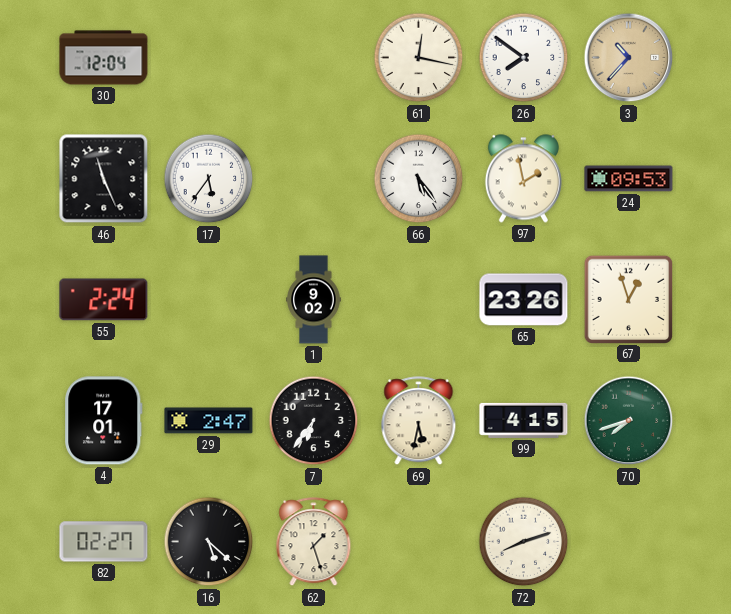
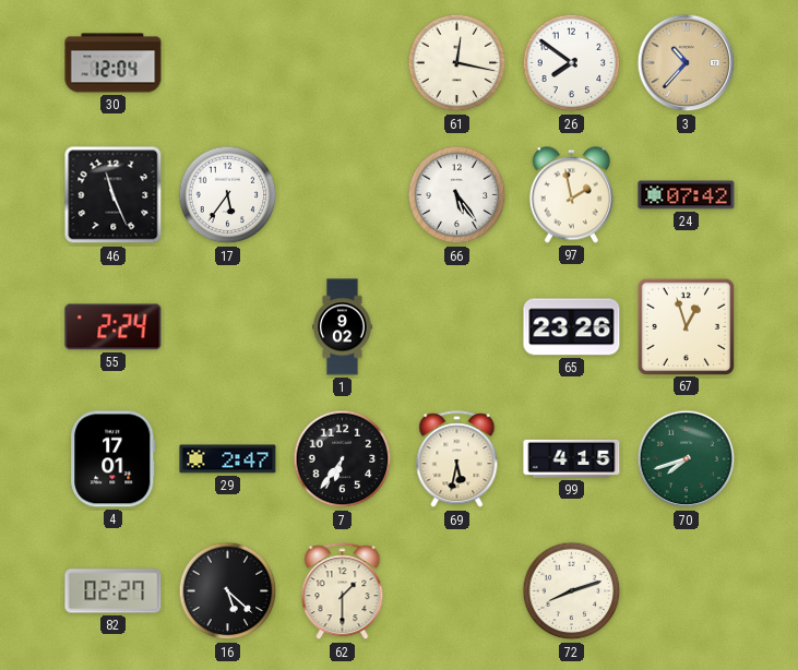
24: 09:53 -> 07:42
62: 1:27 -> 1:30
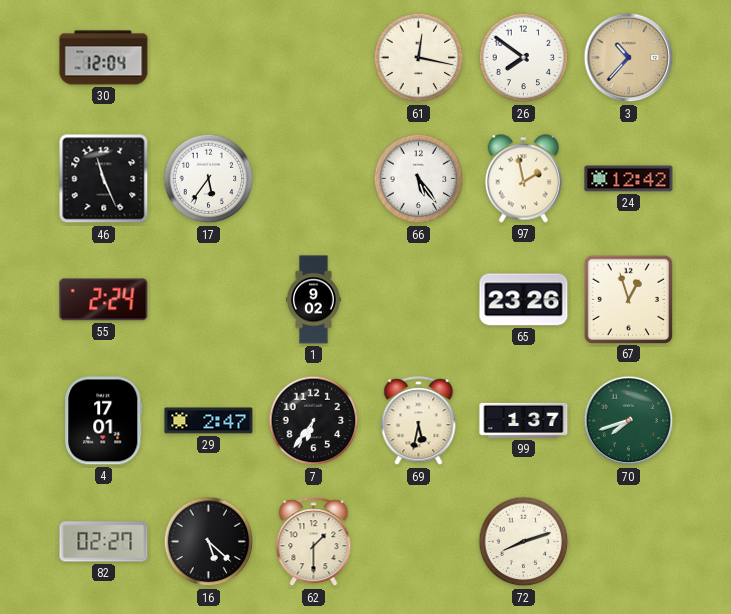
24: 07:42 -> 12:42
99: 4:15 -> 1:37
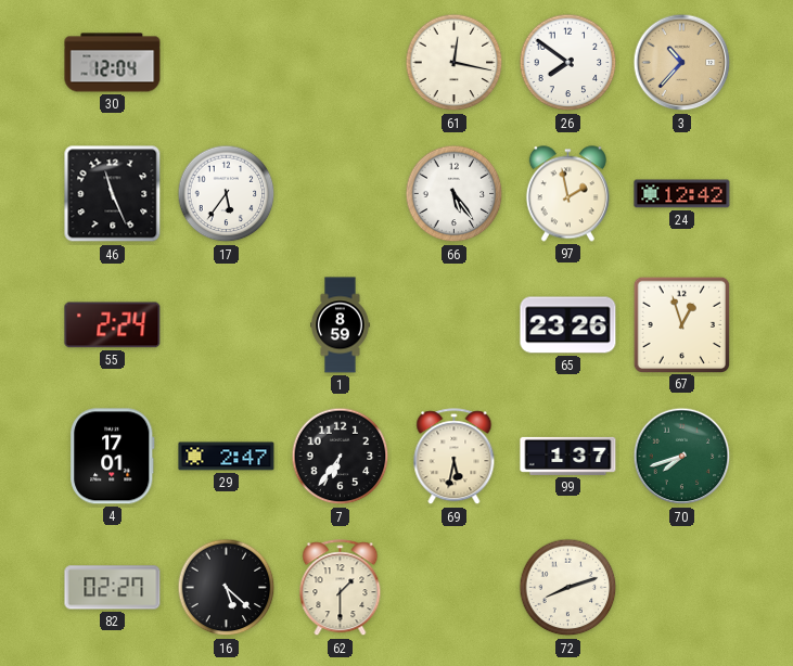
1: 9:02 -> 8:59
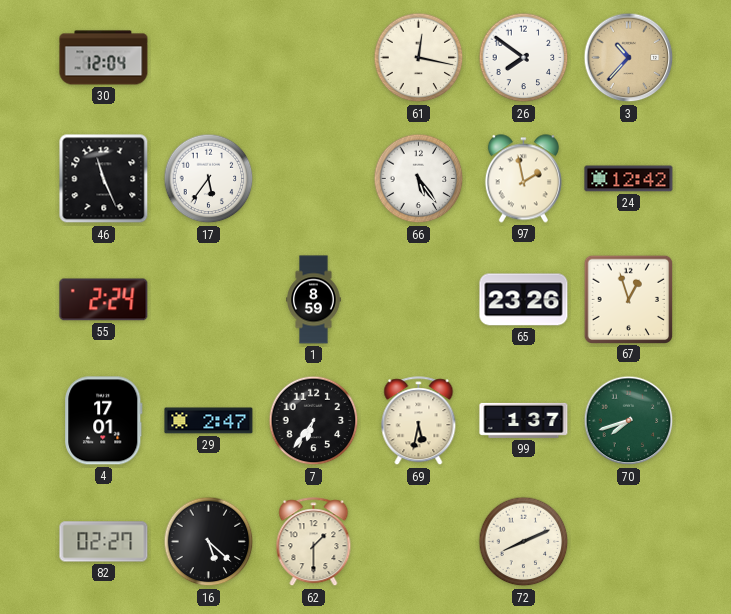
72: 8:12 -> 8:11
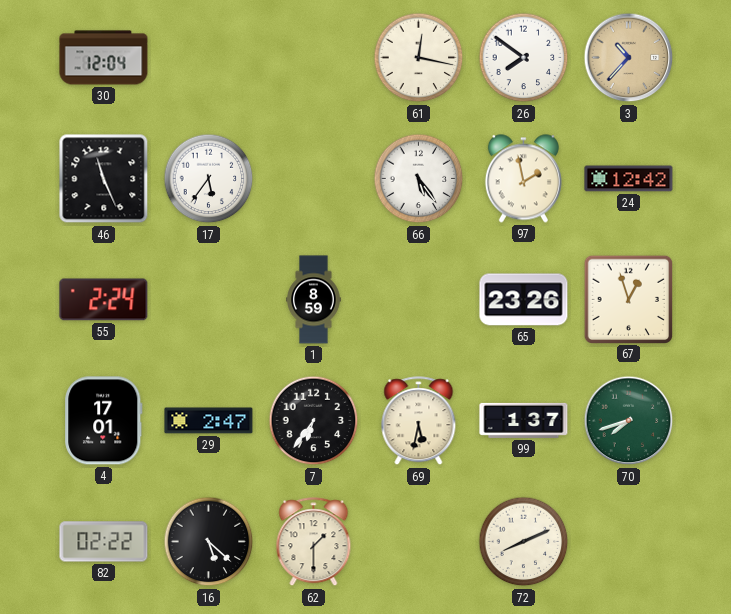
82: 02:27 -> 02:22
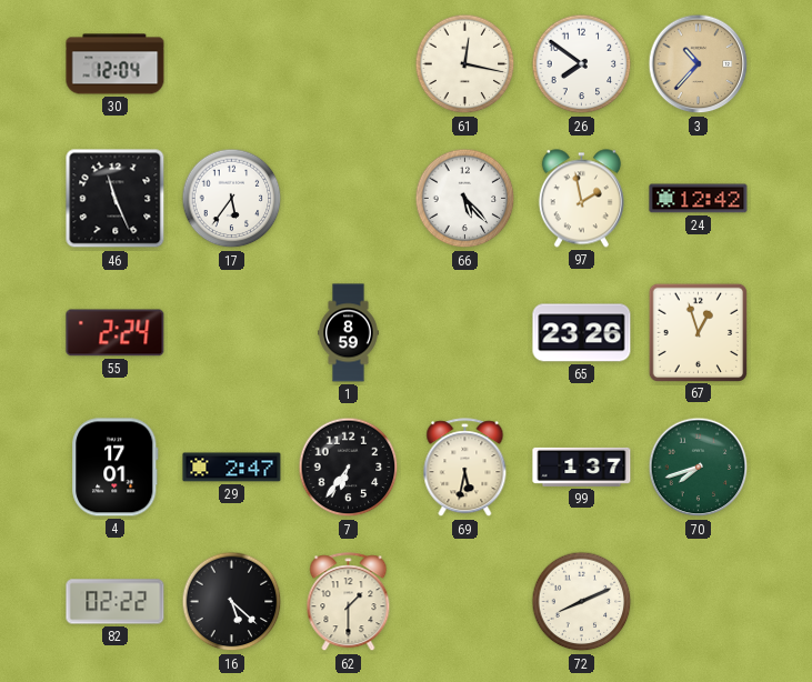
66: 5:24 -> 5:23
